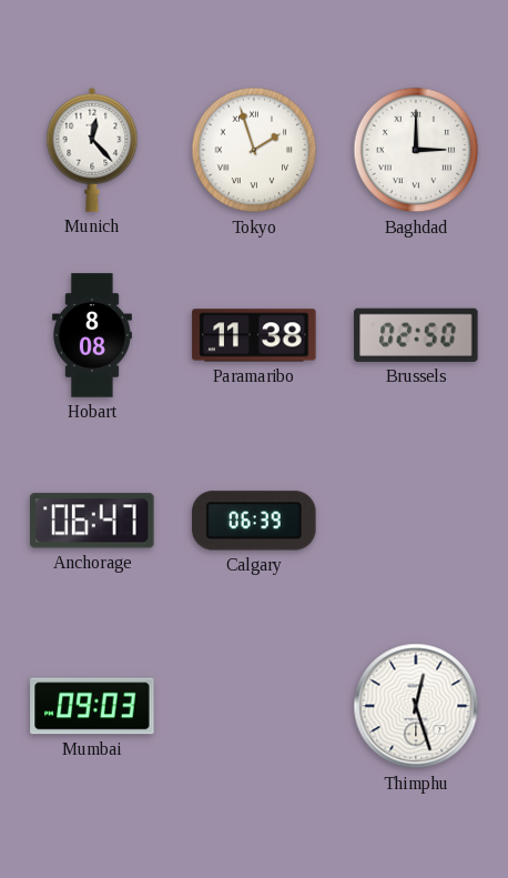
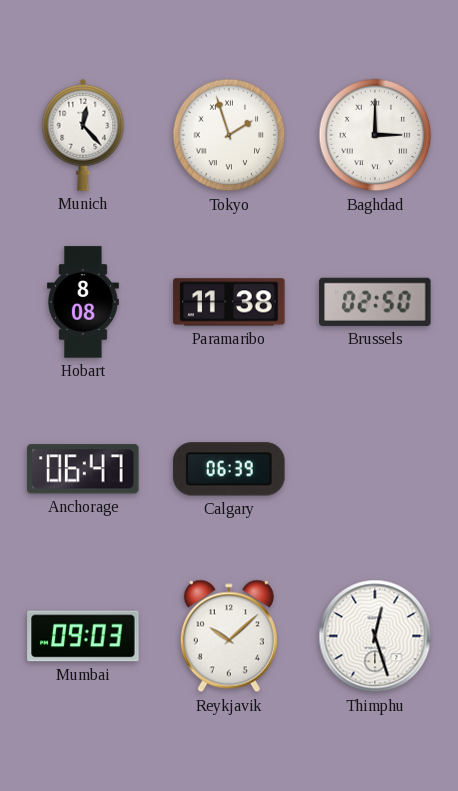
Reykjavik: none -> 10:08
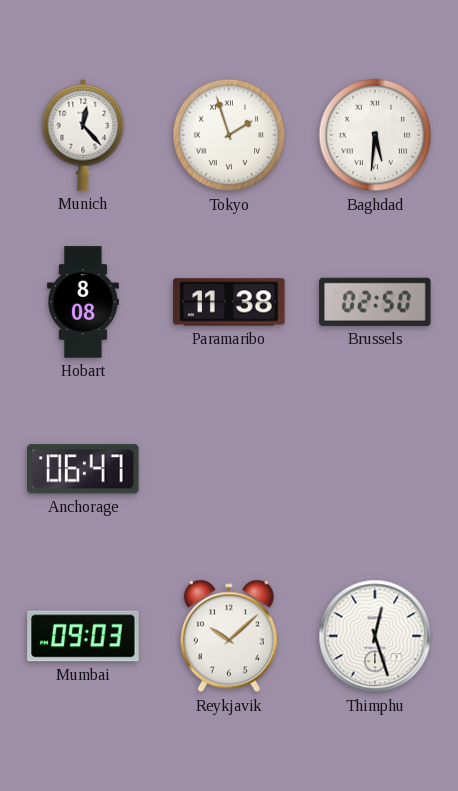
Baghdad: 3:00 -> 5:31
Calgary: 06:39 -> none
